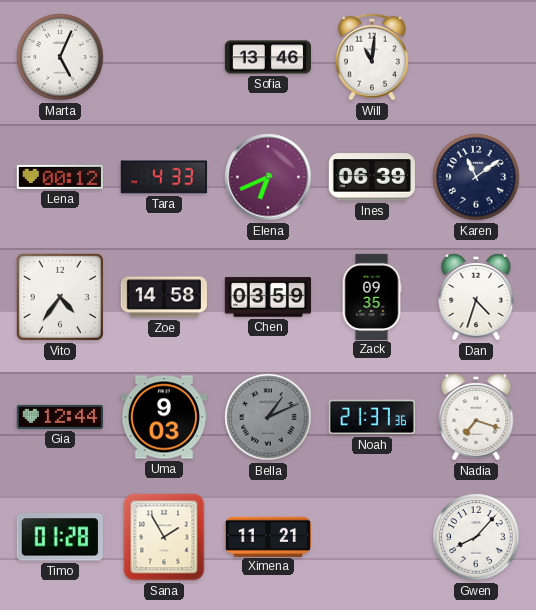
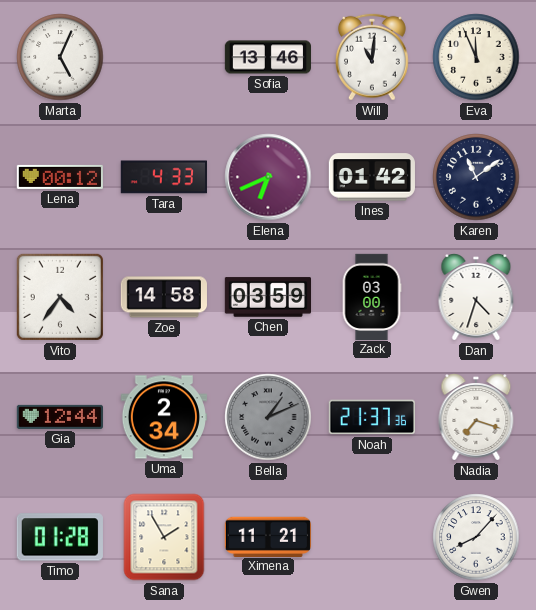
Eva: none -> 11:56
Ines: 06:39 -> 01:42
Zack: 09:35 -> 03:00
Uma: 9:03 -> 2:34
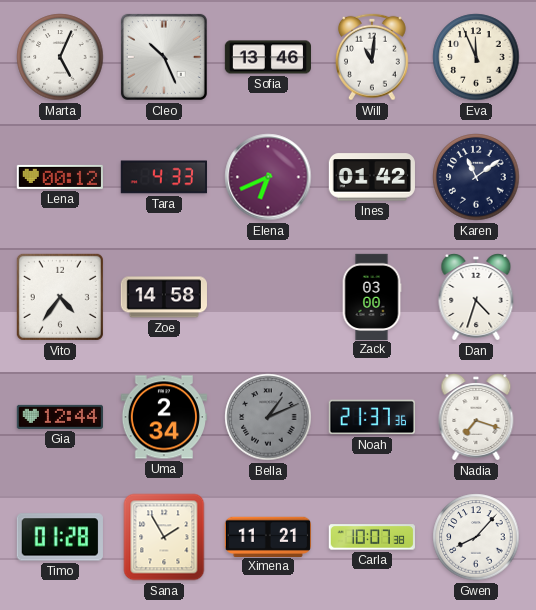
Cleo: none -> 10:26
Chen: 03:59 -> none
Carla: none -> 10:07
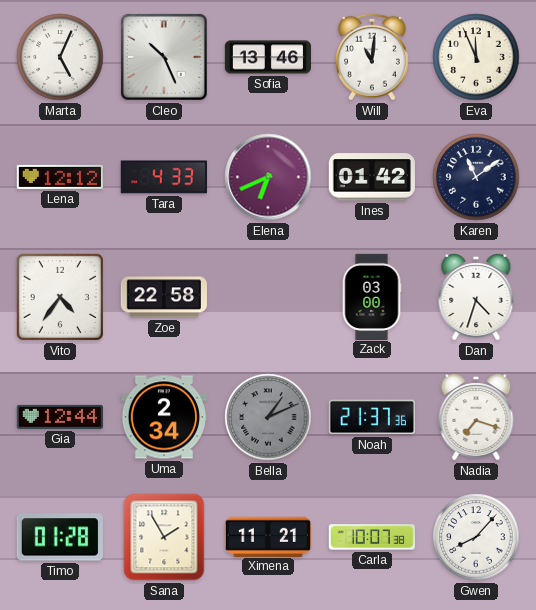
Lena: 00:12 -> 12:12
Zoe: 14:58 -> 22:58
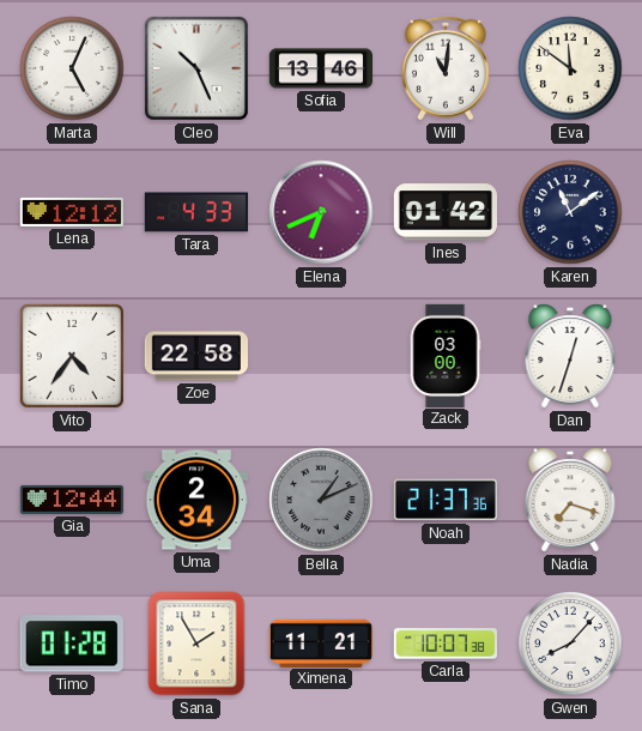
Eva: 11:56 -> 11:51
Dan: 4:33 -> 12:33
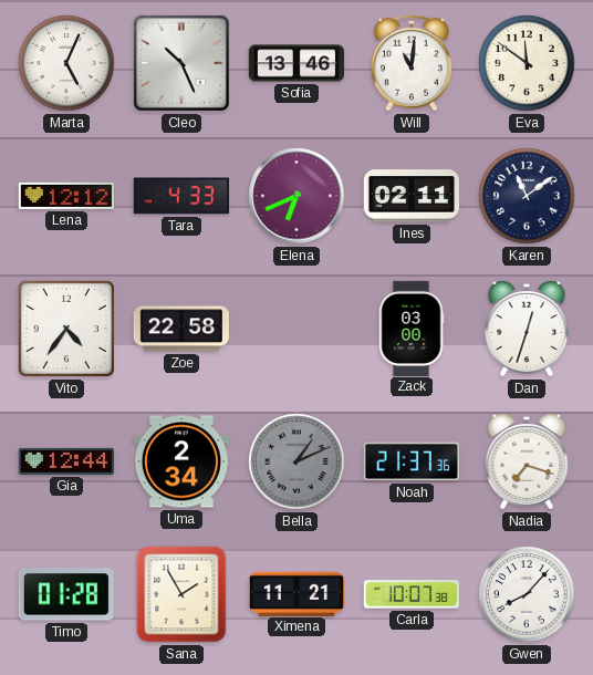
Ines: 01:42 -> 02:11
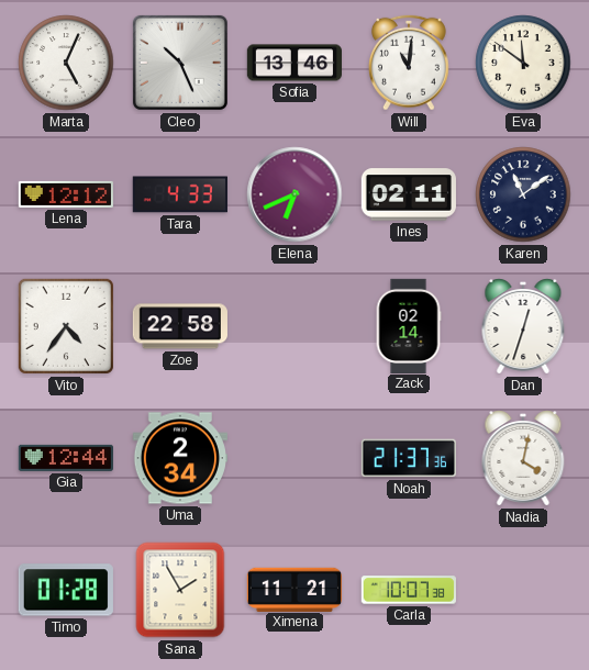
Zack: 03:00 -> 02:14
Bella: 1:11 -> none
Nadia: 7:18 -> 4:02
Gwen: 8:07 -> none
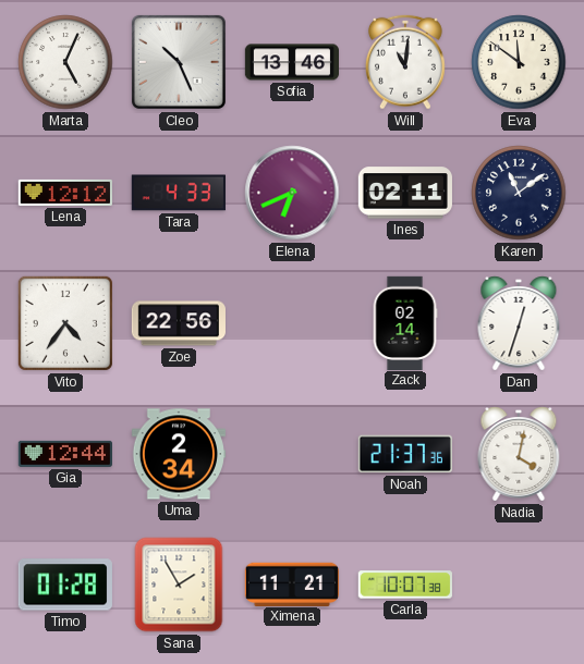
Zoe: 22:58 -> 22:56
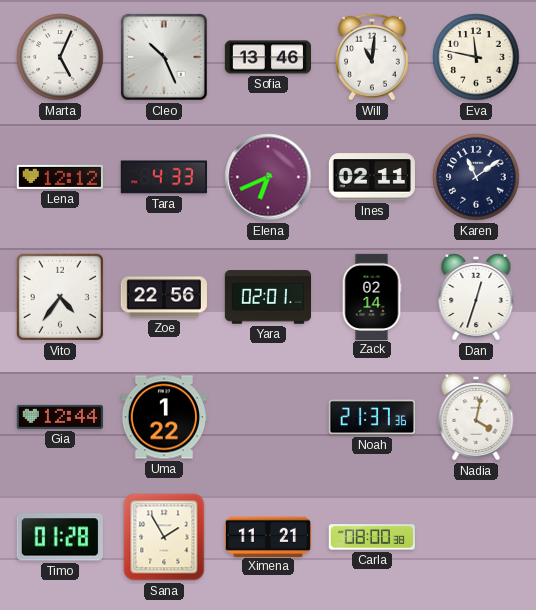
Eva: 11:51 -> 11:47
Yara: none -> 02:01
Uma: 2:34 -> 1:22
Carla: 10:07 -> 08:00
